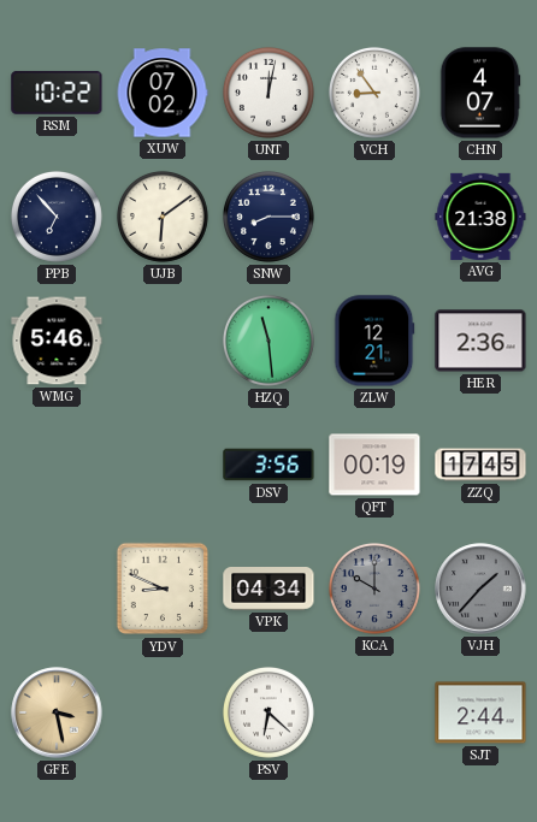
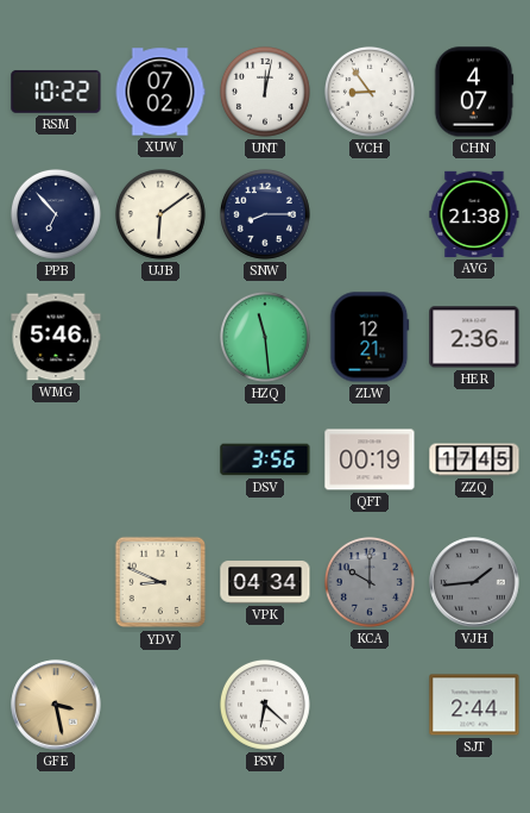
VJH: 1:37 -> 1:44
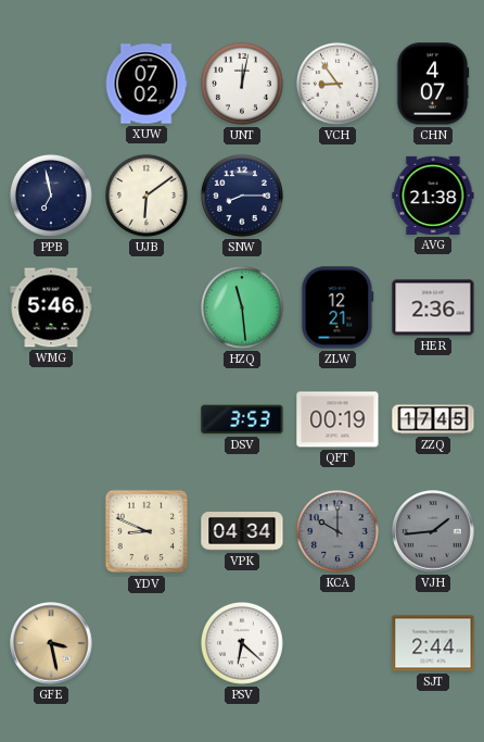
RSM: 10:22 -> none
PPB: 6:53 -> 6:58
DSV: 3:56 -> 3:53
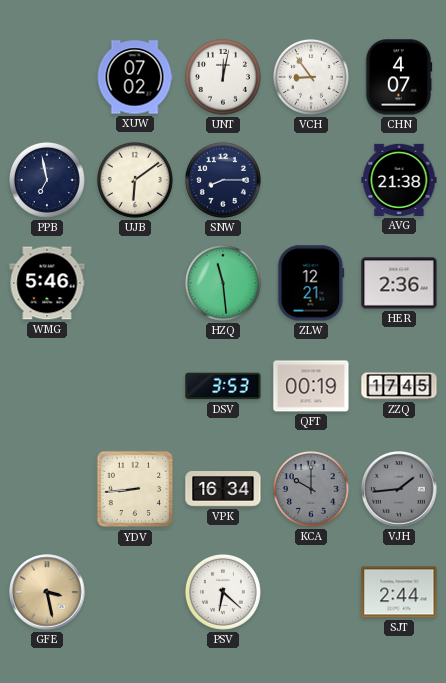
YDV: 8:49 -> 8:44
VPK: 04:34 -> 16:34
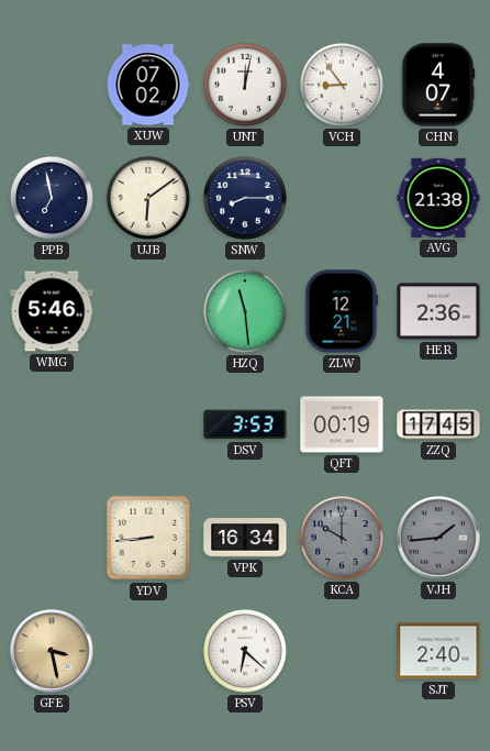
SJT: 2:44 -> 2:40
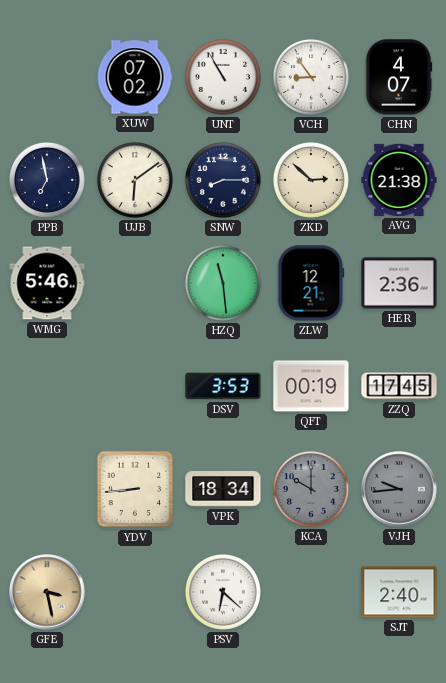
UNT: 12:02 -> 10:55
ZKD: none -> 2:52
VPK: 16:34 -> 18:34
VJH: 1:44 -> 9:44
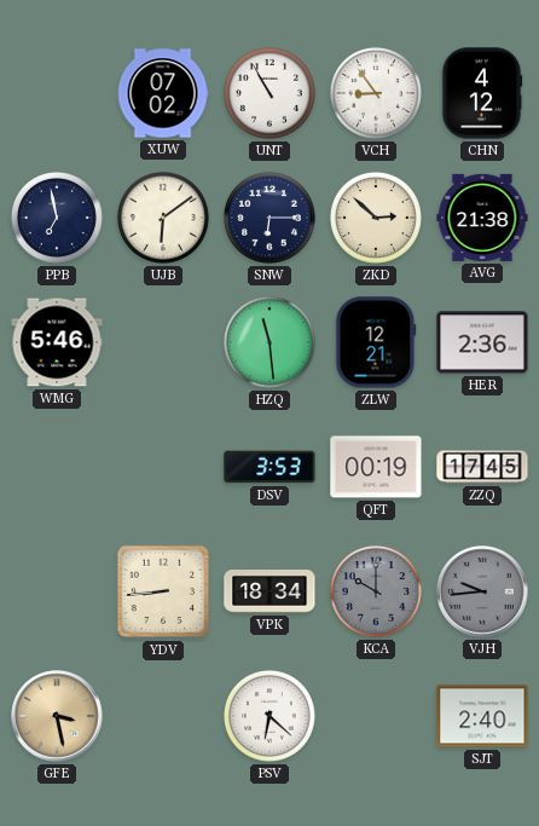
CHN: 4:07 -> 4:12
SNW: 8:15 -> 6:15
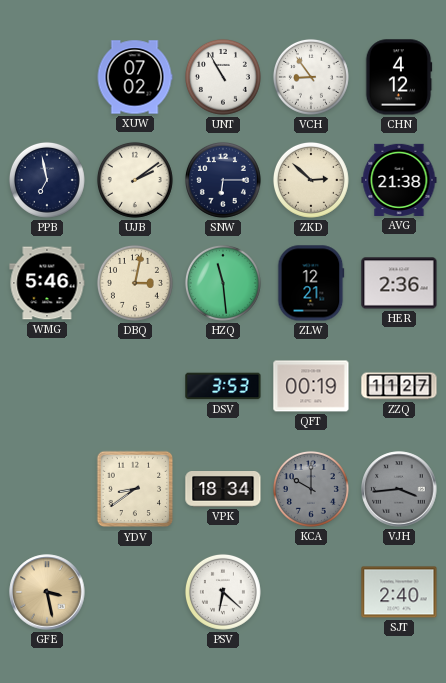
UJB: 6:09 -> 2:09
DBQ: none -> 3:02
ZZQ: 17:45 -> 11:27
YDV: 8:44 -> 8:39
VJH: 9:44 -> 3:44
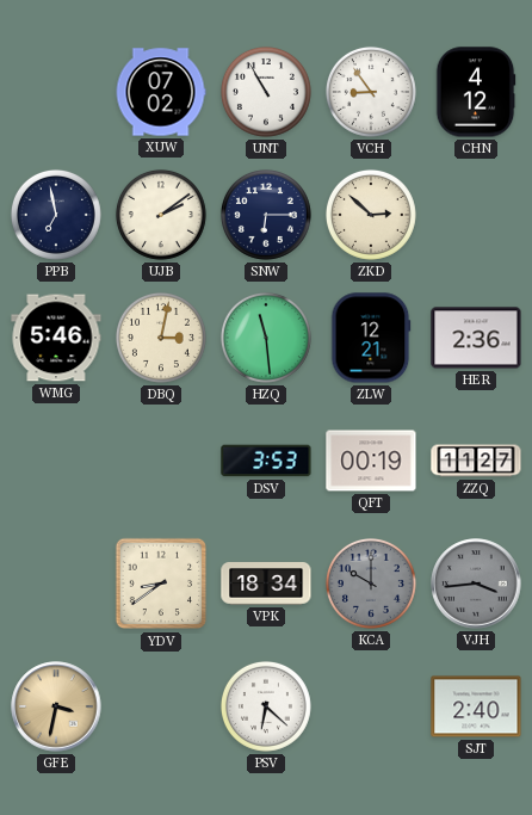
AVG: 21:38 -> none
GFE: 3:28 -> 3:32
